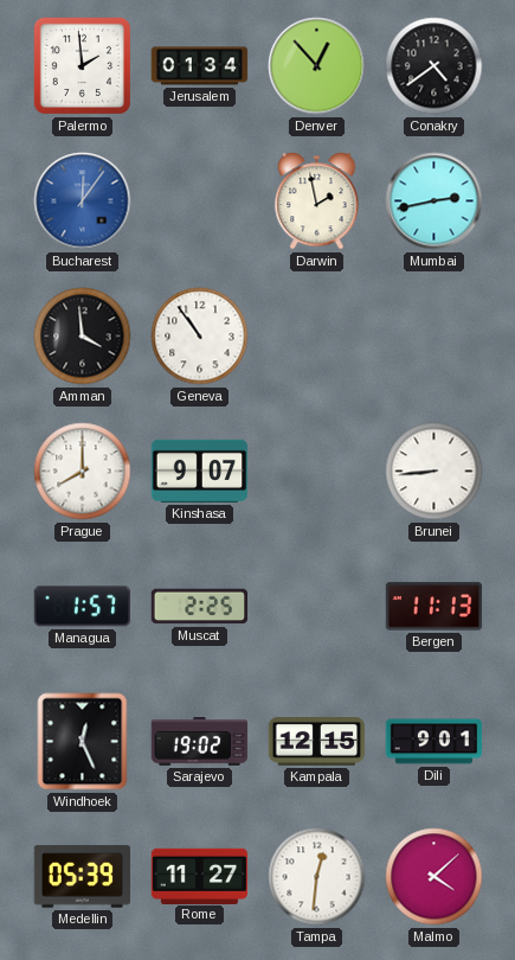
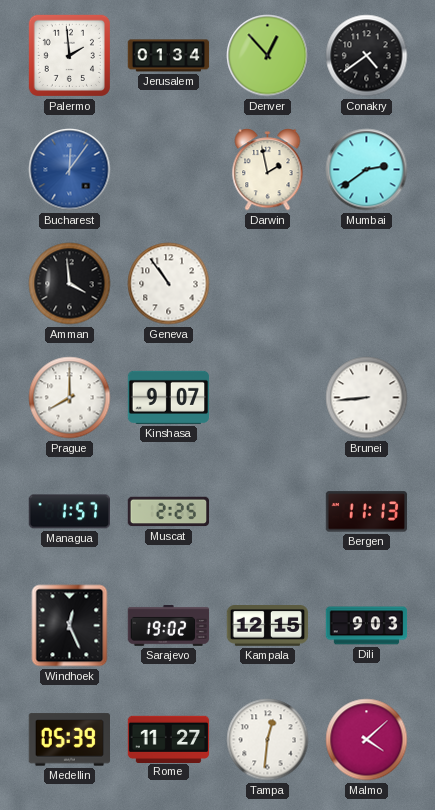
Mumbai: 2:43 -> 2:39
Dili: 9:01 -> 9:03
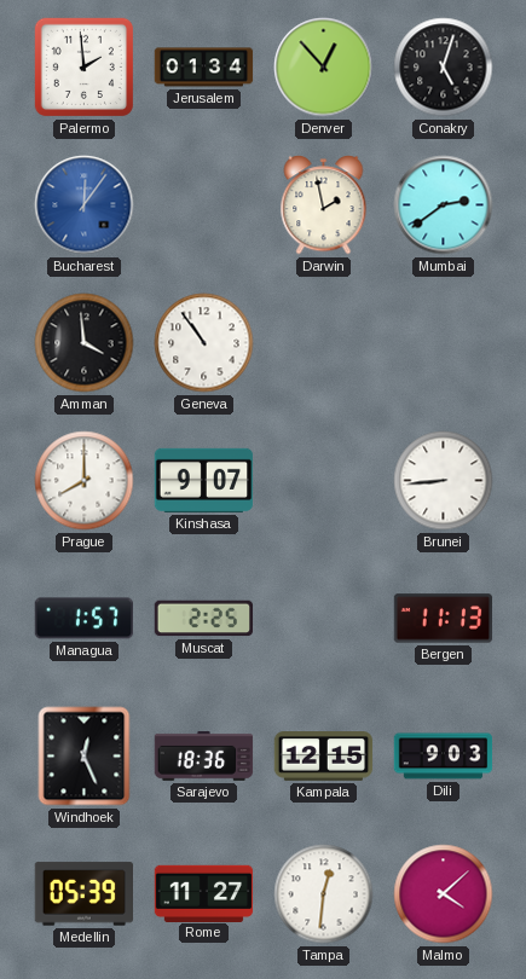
Conakry: 4:39 -> 5:03
Sarajevo: 19:02 -> 18:36
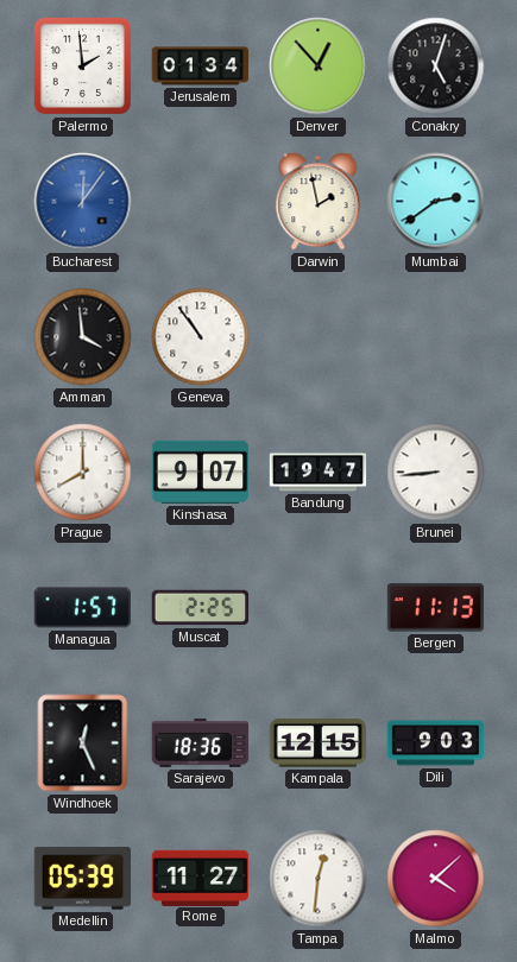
Bandung: none -> 19:47
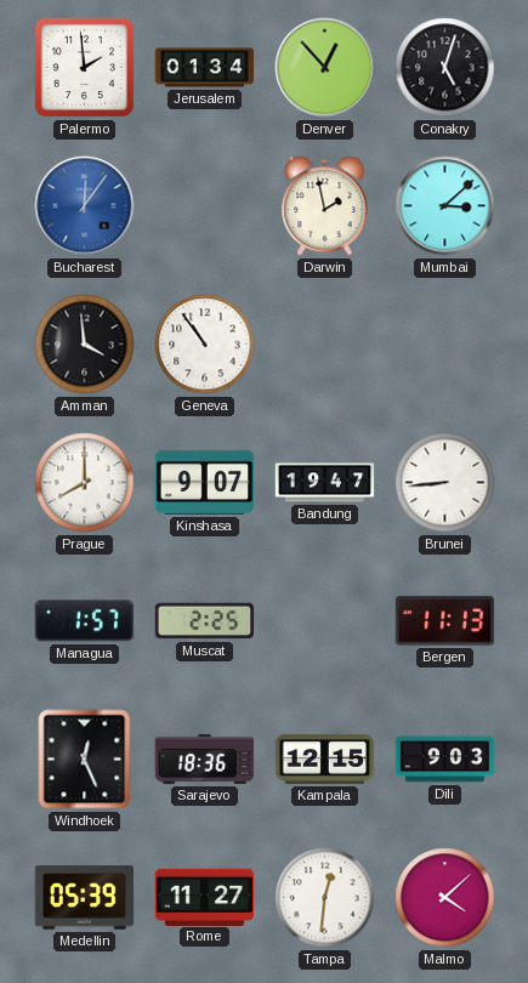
Mumbai: 2:39 -> 3:08
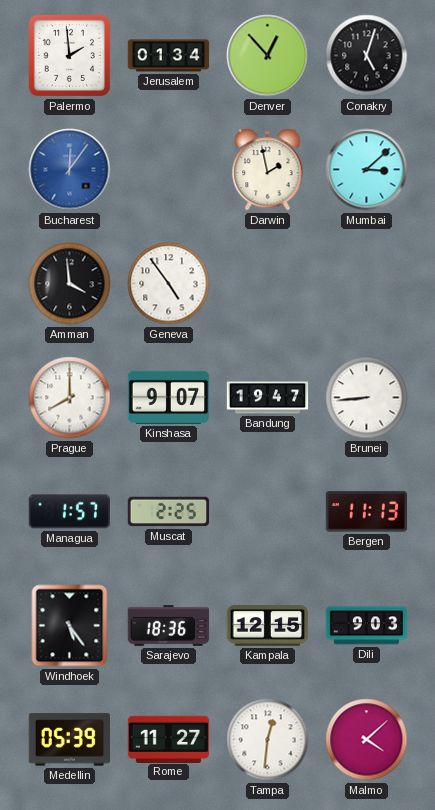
Geneva: 10:54 -> 4:54
Windhoek: 12:26 -> 5:24
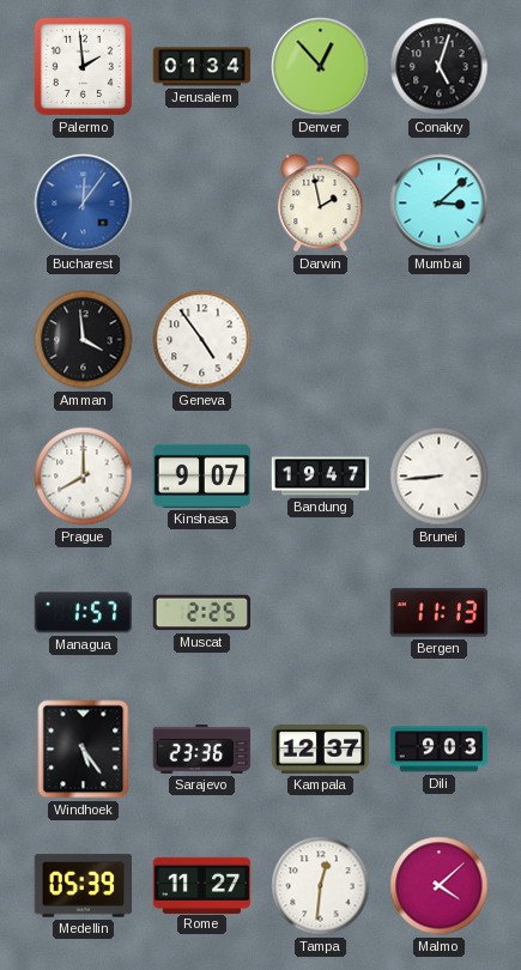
Sarajevo: 18:36 -> 23:36
Kampala: 12:15 -> 12:37
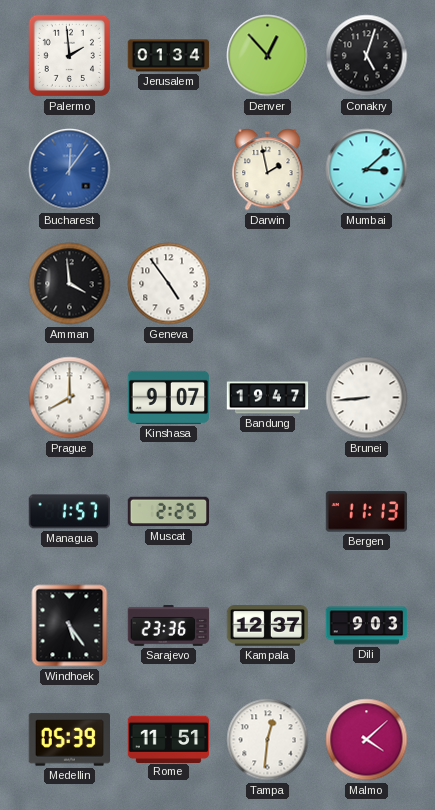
Rome: 11:27 -> 11:51
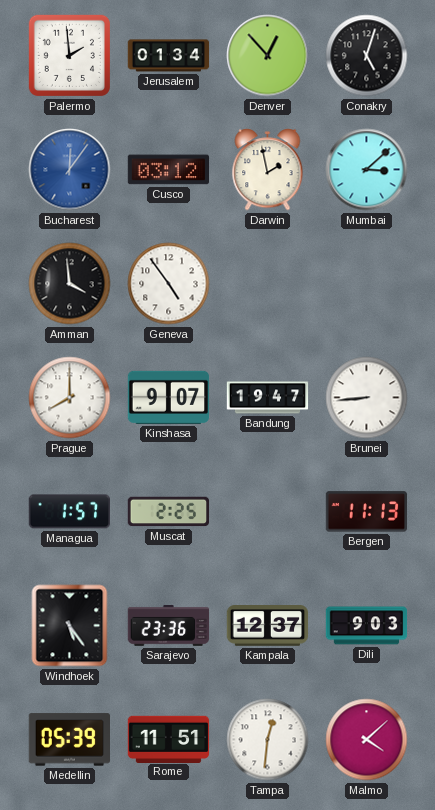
Cusco: none -> 03:12
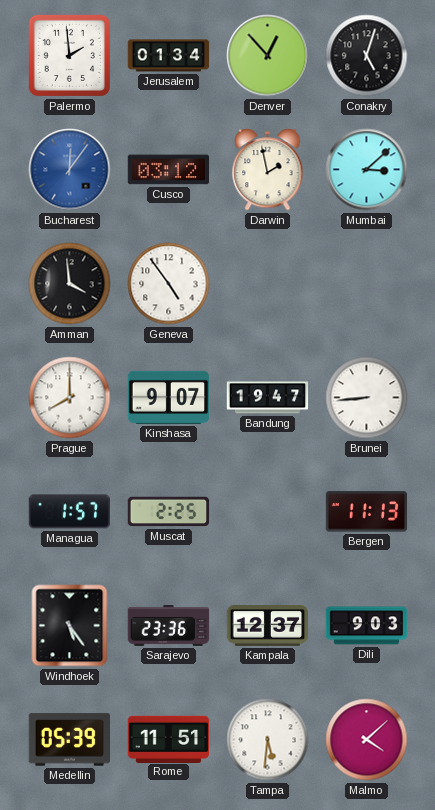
Tampa: 12:31 -> 5:31
